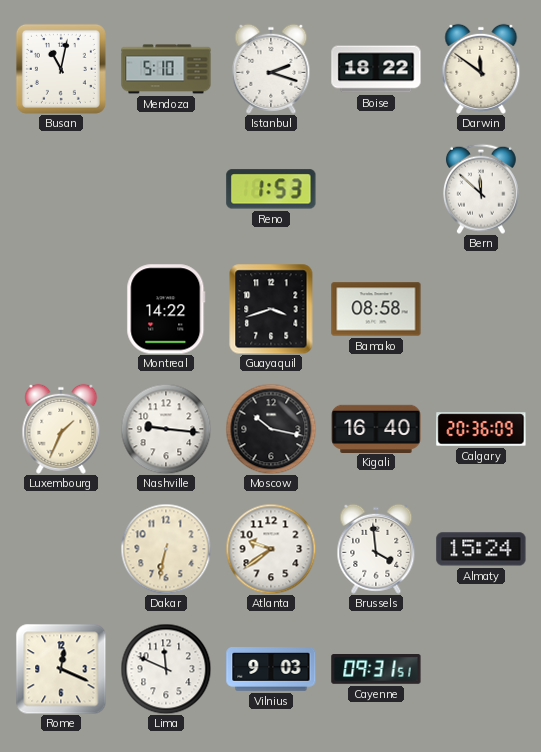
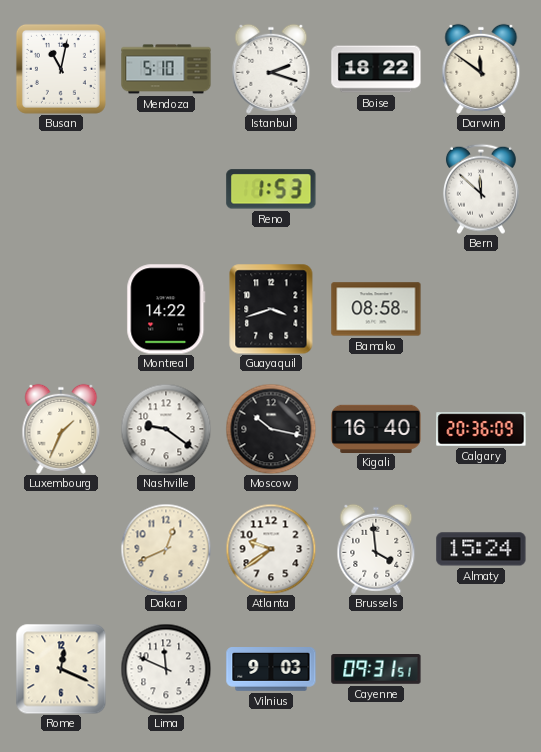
Nashville: 9:16 -> 9:21
Dakar: 6:32 -> 12:41
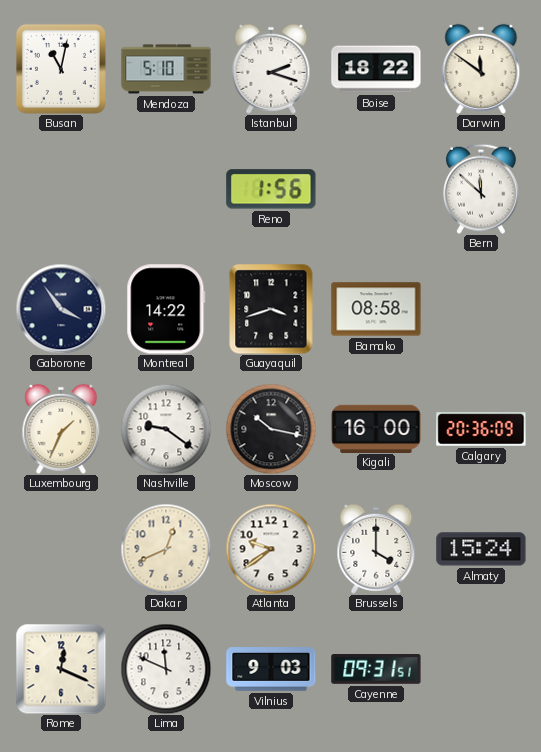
Reno: 1:53 -> 1:56
Gaborone: none -> 3:54
Kigali: 16:40 -> 16:00
Brussels: 3:59 -> 4:00
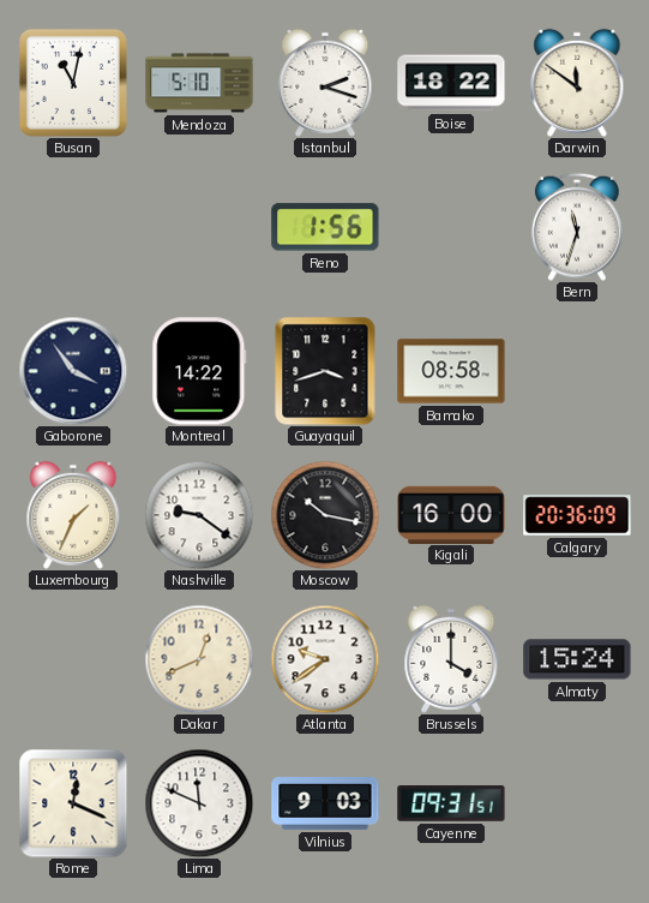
Bern: 11:52 -> 11:33
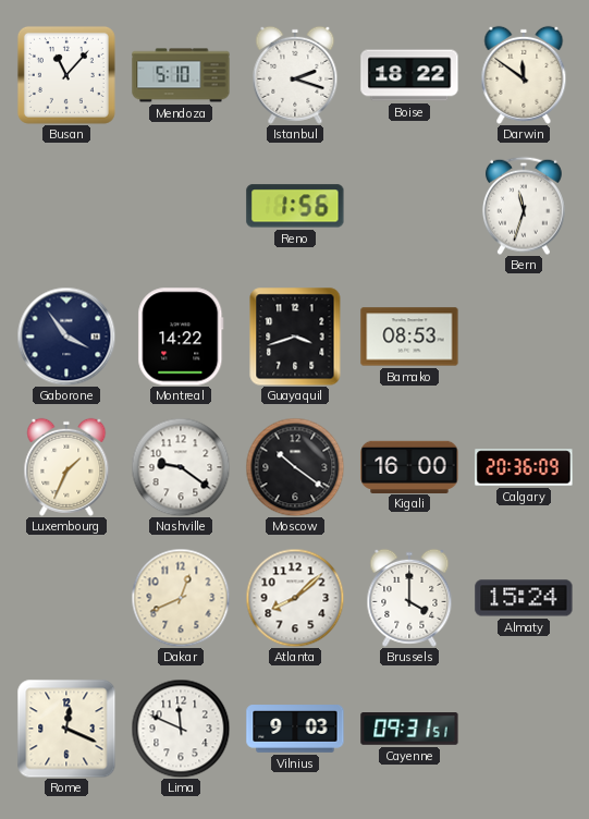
Busan: 11:02 -> 11:07
Bamako: 08:58 -> 08:53
Moscow: 10:17 -> 10:21
Atlanta: 9:39 -> 8:08
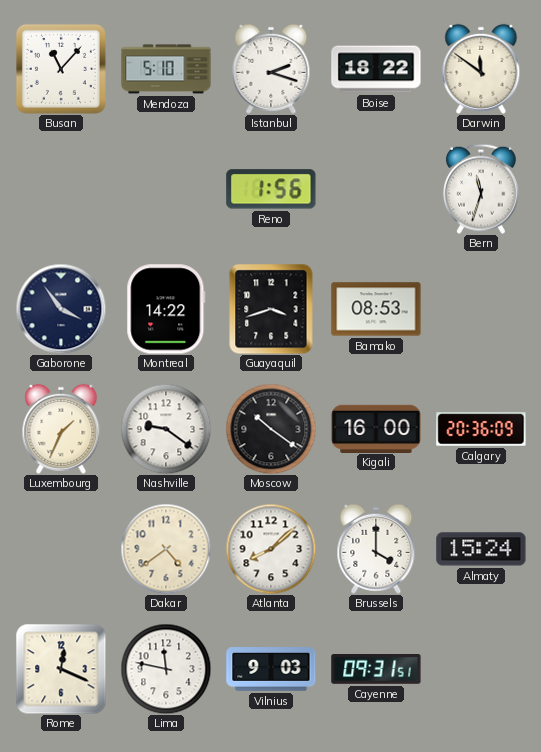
Dakar: 12:41 -> 4:39
Lima: 11:49 -> 11:47
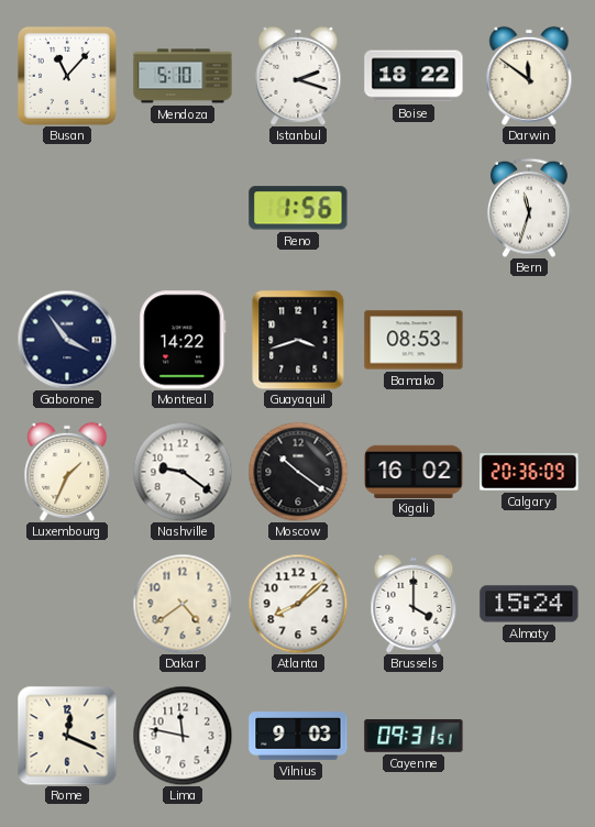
Kigali: 16:00 -> 16:02
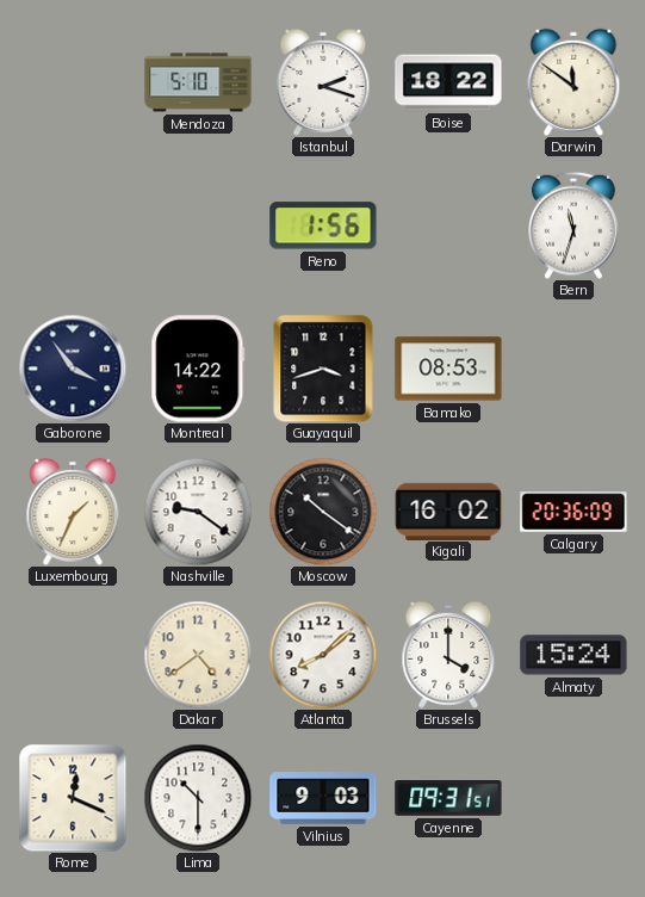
Busan: 11:07 -> none
Lima: 11:47 -> 10:30
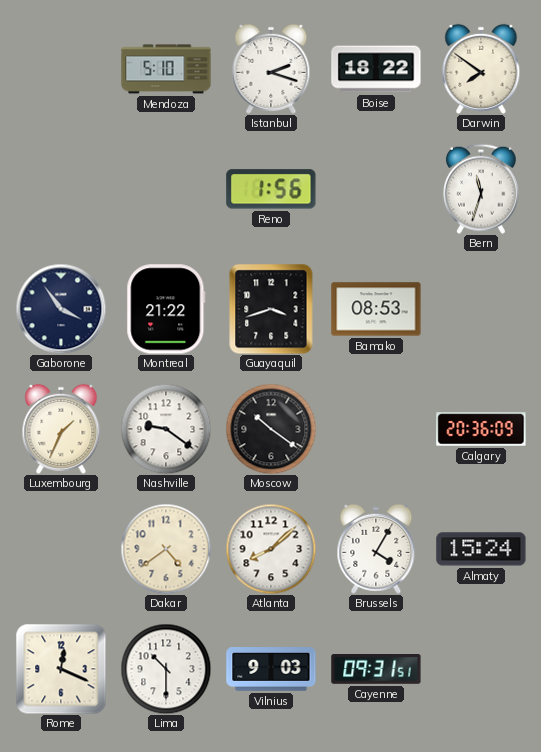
Darwin: 11:51 -> 7:51
Montreal: 14:22 -> 21:22
Kigali: 16:02 -> none
Brussels: 4:00 -> 4:05
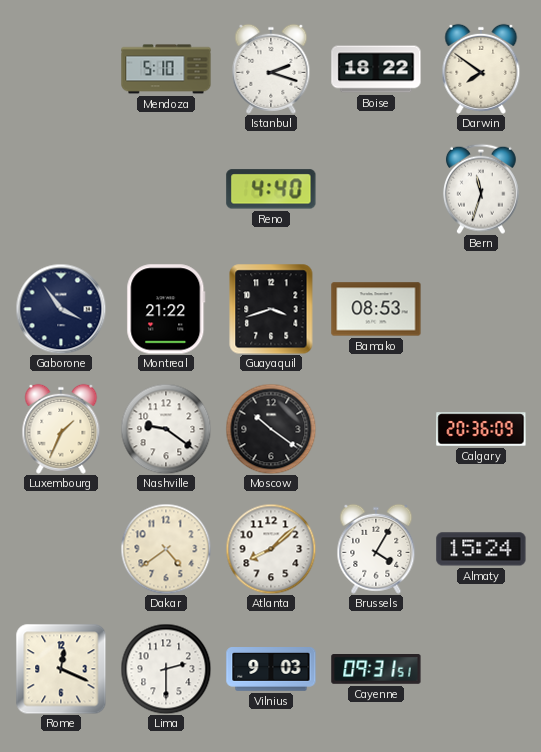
Reno: 1:56 -> 4:40
Lima: 10:30 -> 2:30
